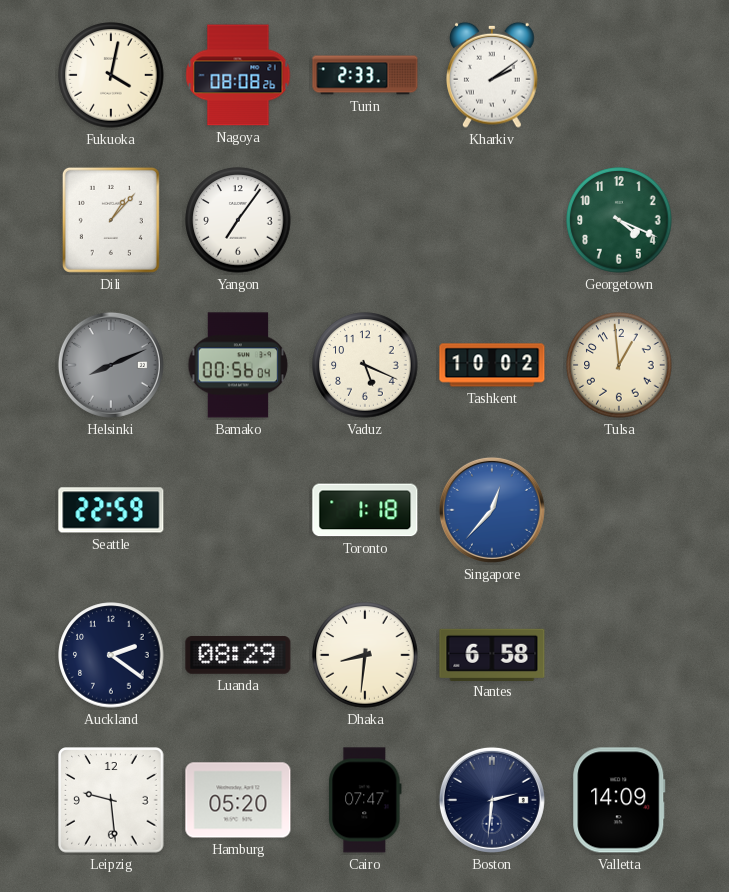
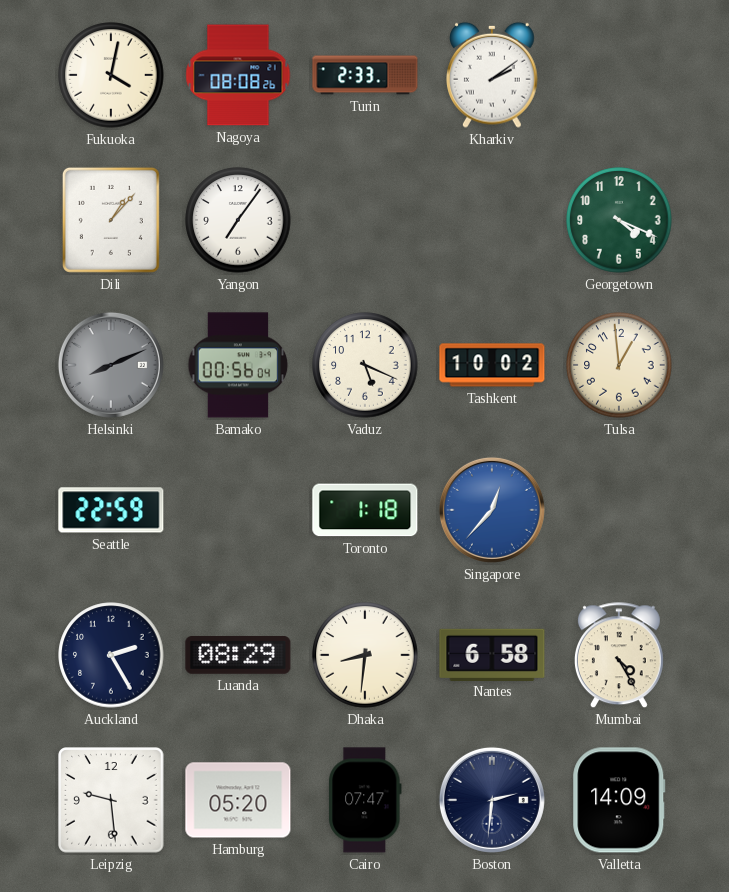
Auckland: 2:21 -> 2:25
Mumbai: none -> 4:25
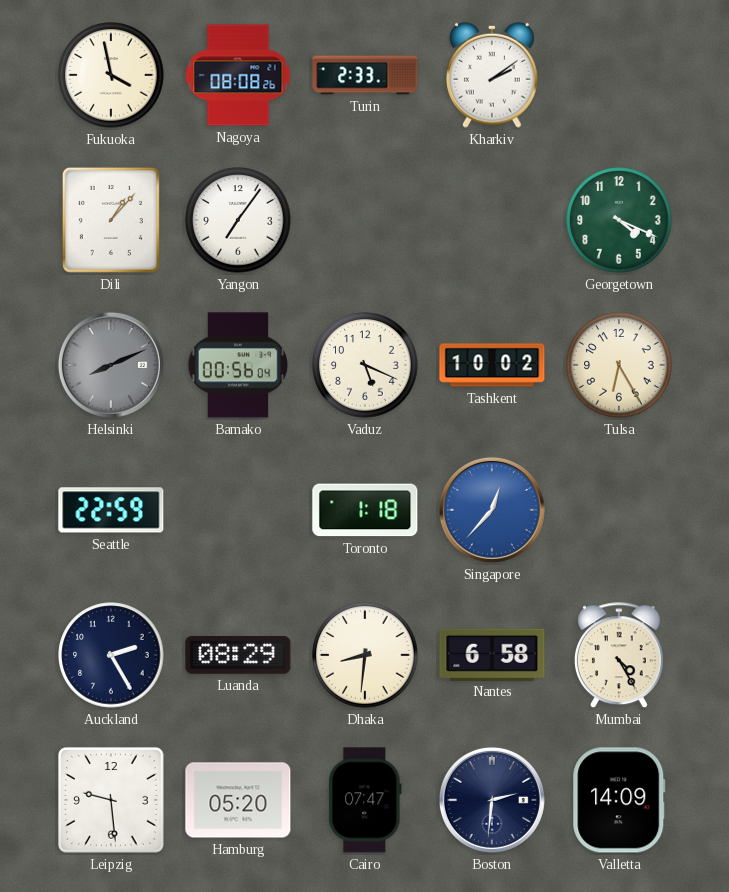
Fukuoka: 4:02 -> 3:58
Tulsa: 12:59 -> 6:25
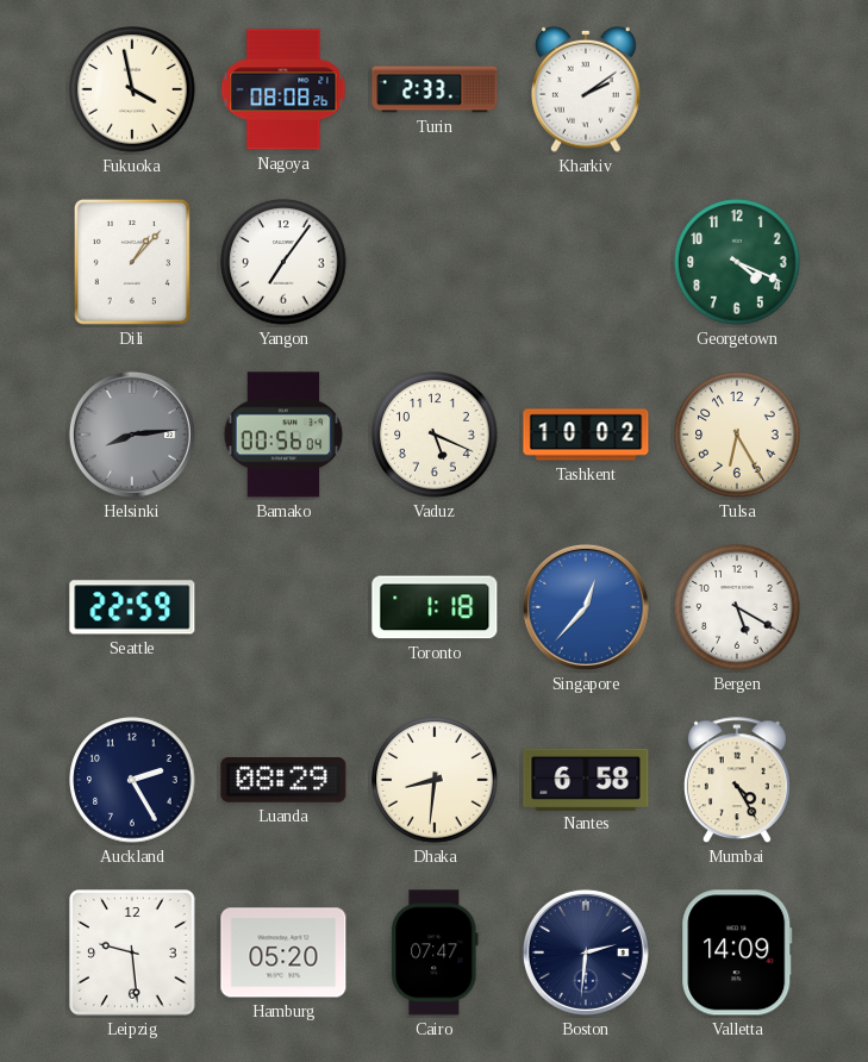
Helsinki: 8:11 -> 8:14
Bergen: none -> 5:20
